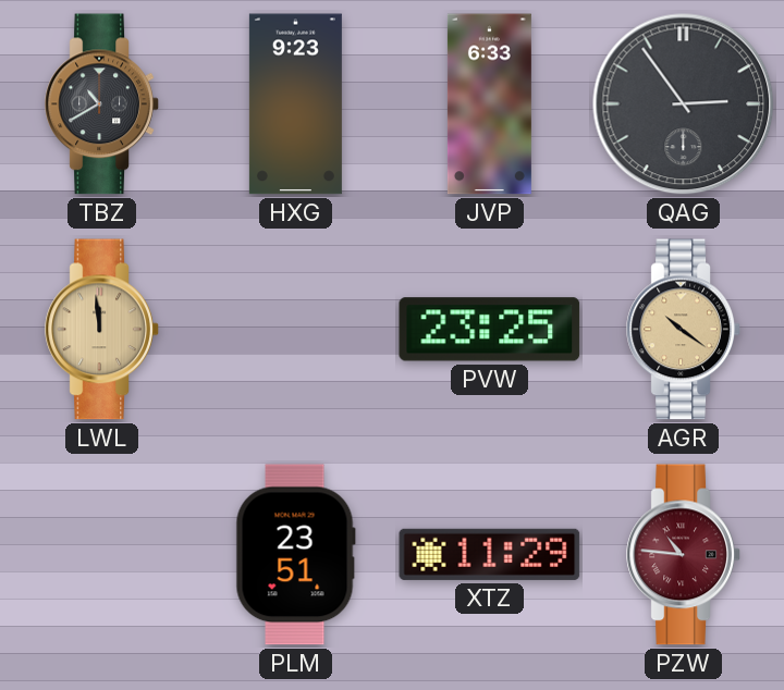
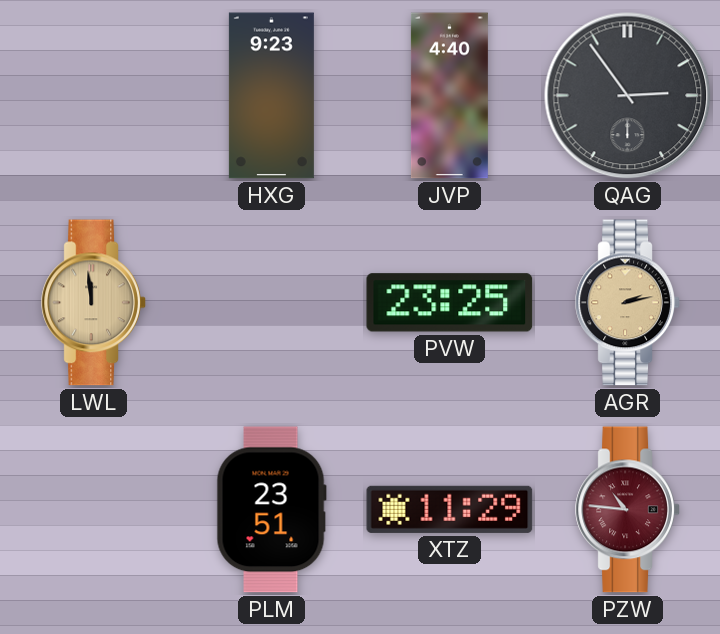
TBZ: 10:40 -> none
JVP: 6:33 -> 4:40
AGR: 10:21 -> 2:13
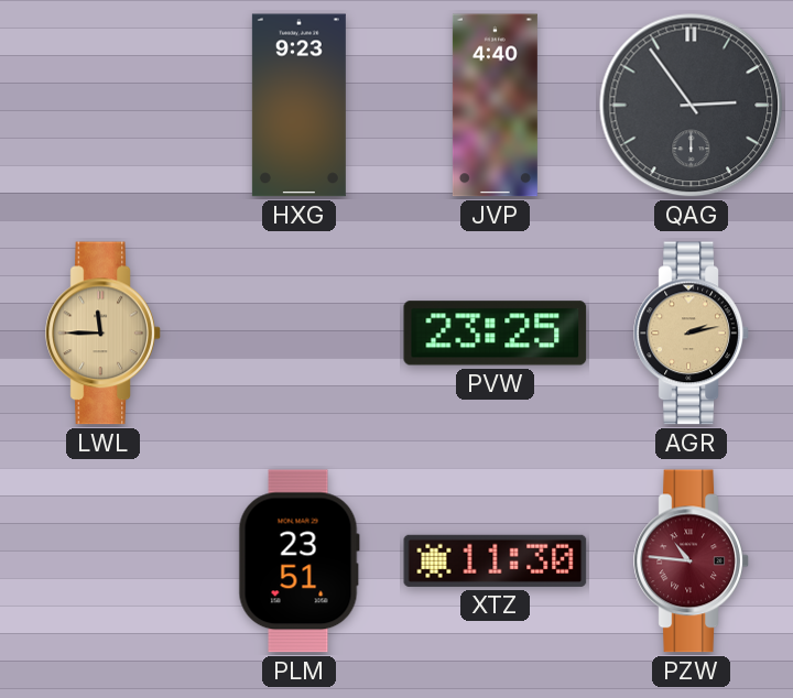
LWL: 11:59 -> 11:45
XTZ: 11:29 -> 11:30
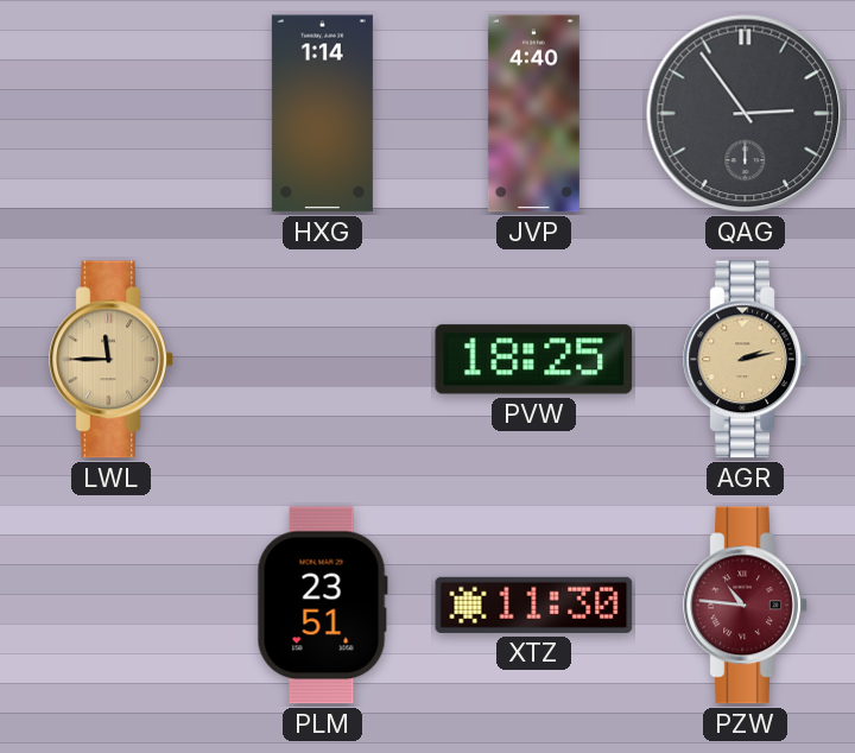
HXG: 9:23 -> 1:14
PVW: 23:25 -> 18:25
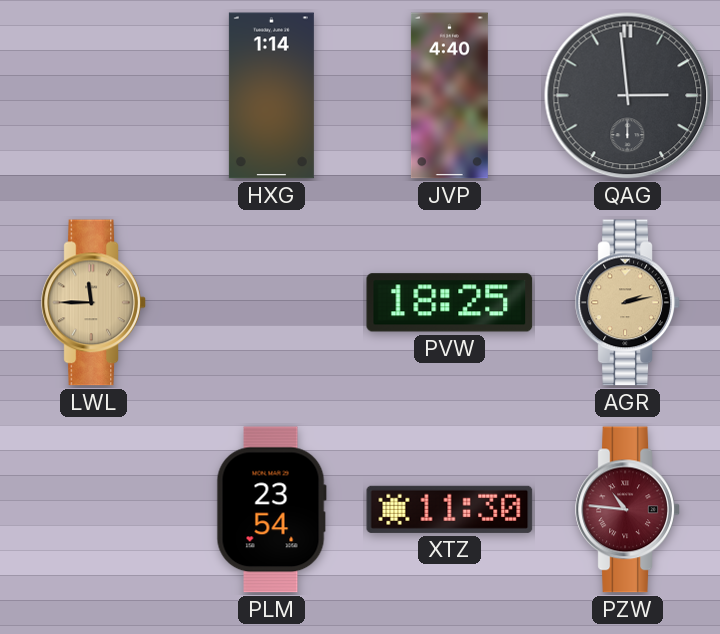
QAG: 2:54 -> 2:59
PLM: 23:51 -> 23:54
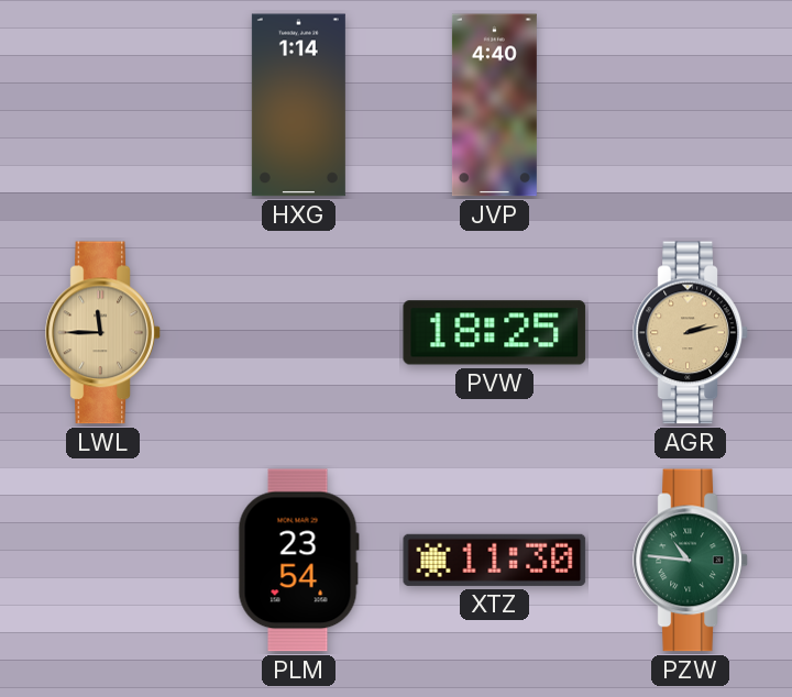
QAG: 2:59 -> none
PZW dial: burgundy -> green
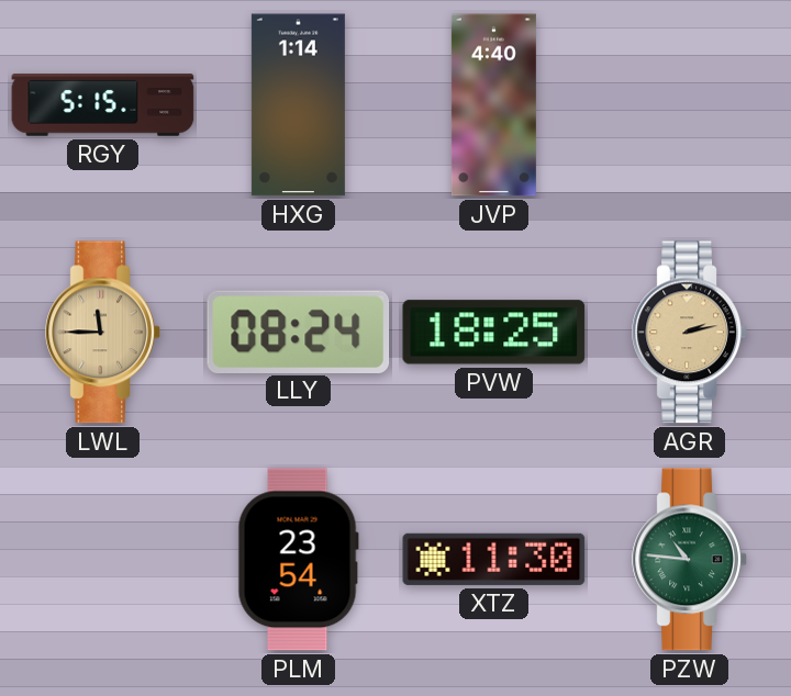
RGY: none -> 5:15
LLY: none -> 08:24
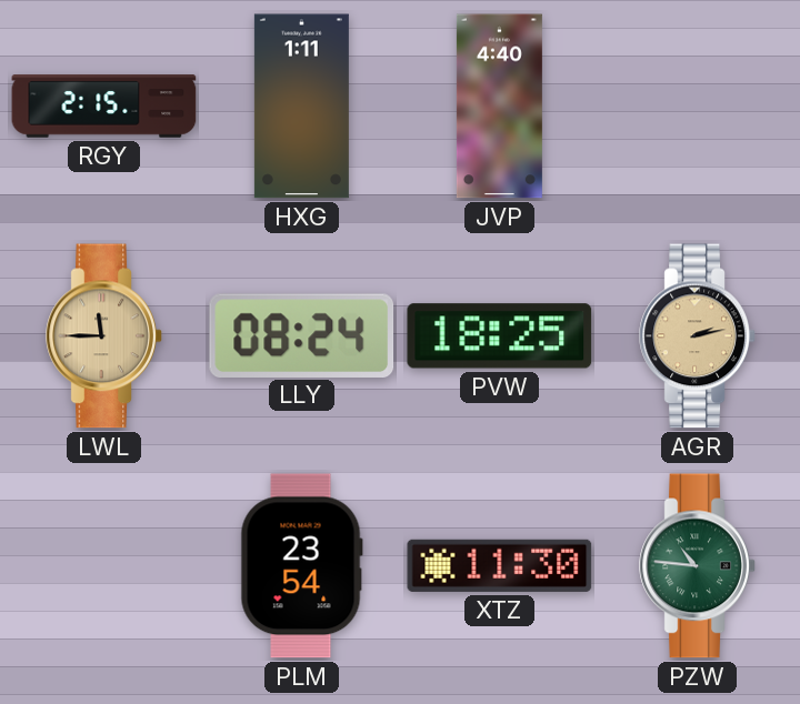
RGY: 5:15 -> 2:15
HXG: 1:14 -> 1:11
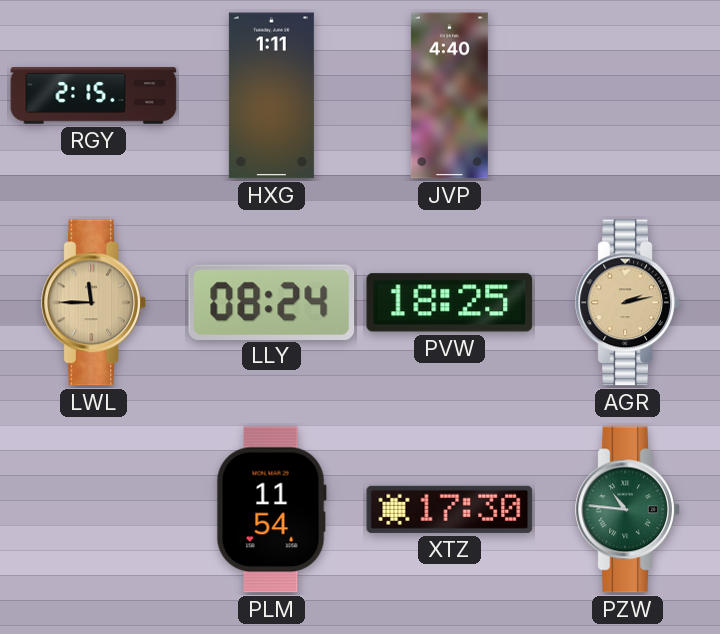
PLM: 23:54 -> 11:54
XTZ: 11:30 -> 17:30
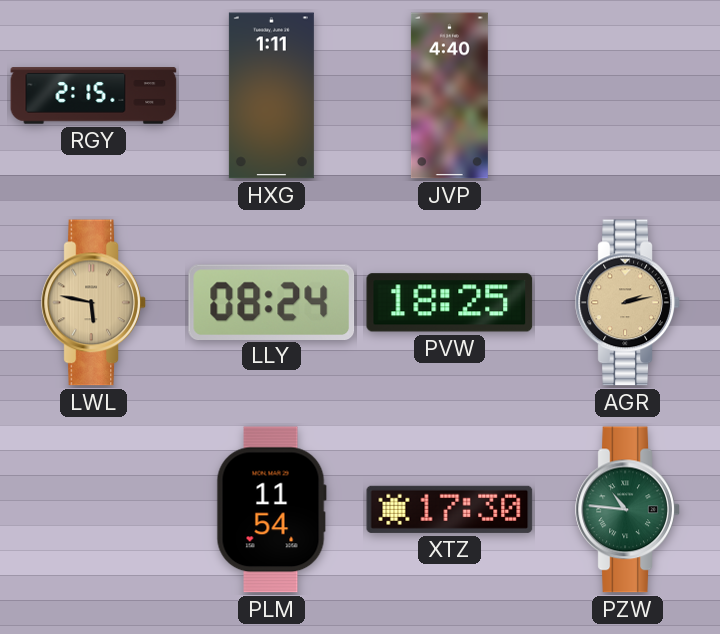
LWL: 11:45 -> 5:47
